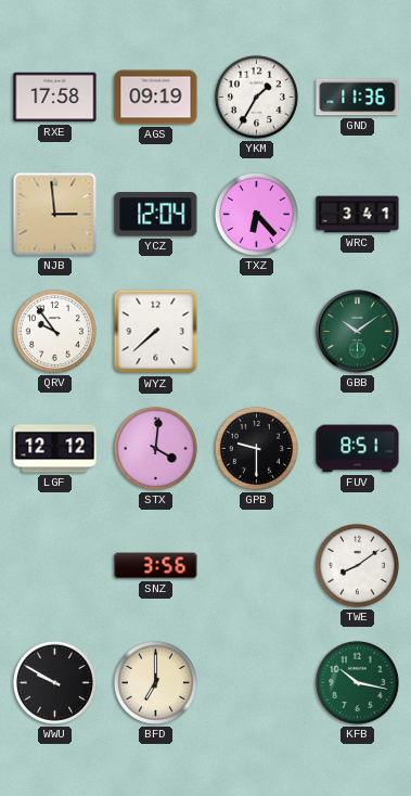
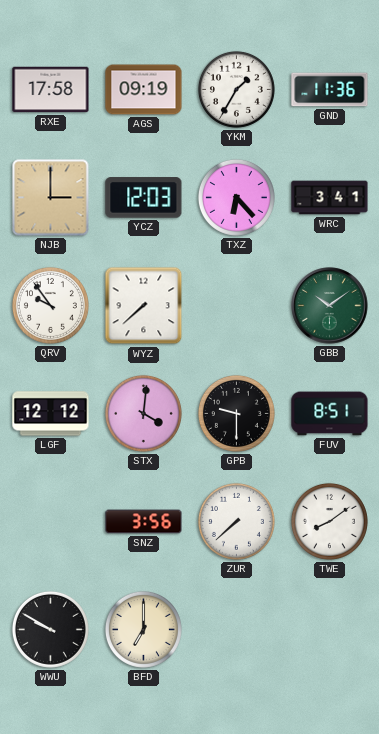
NJB: 2:59 -> 3:00
YCZ: 12:04 -> 12:03
ZUR: none -> 7:38
KFB: 10:17 -> none
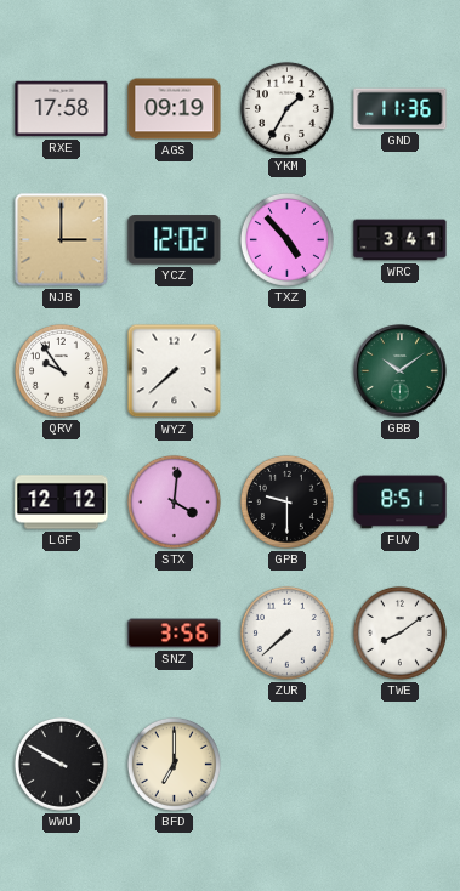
YCZ: 12:03 -> 12:02
TXZ: 6:23 -> 4:53
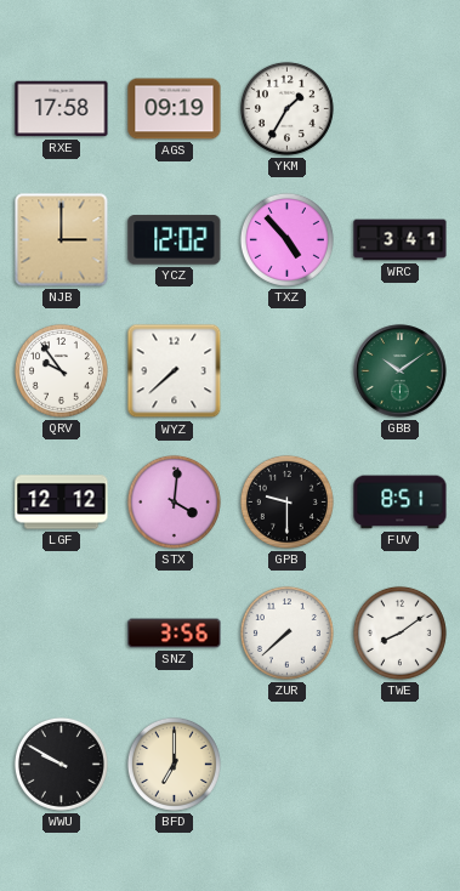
GND: 11:36 -> none
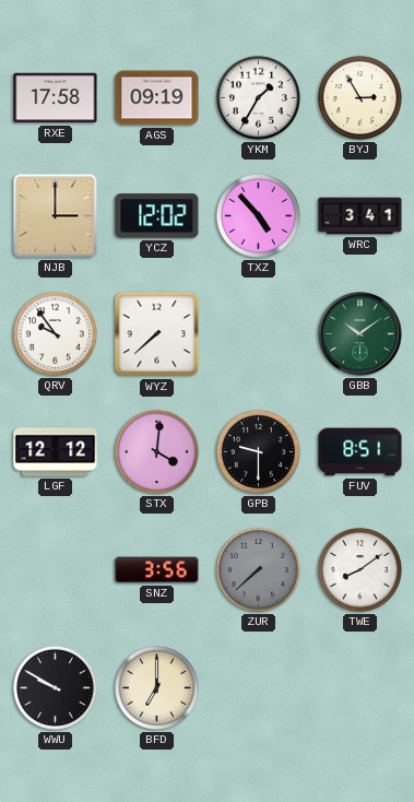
BYJ: none -> 2:55
ZUR dial: white -> grey
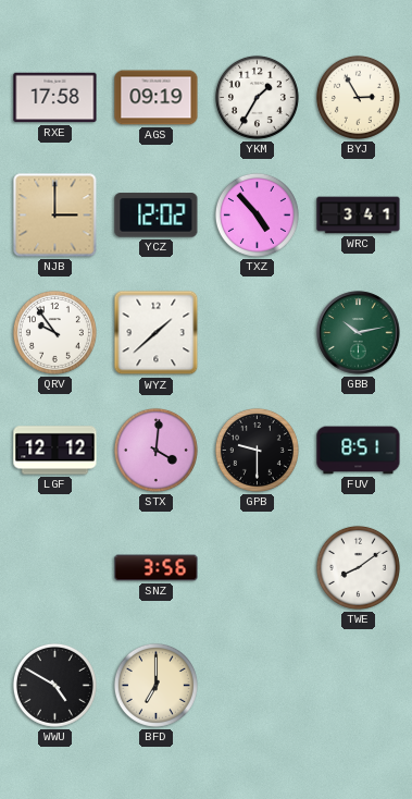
WYZ: 7:38 -> 1:38
GBB: 10:09 -> 10:13
ZUR: 7:38 -> none
WWU: 9:50 -> 4:50
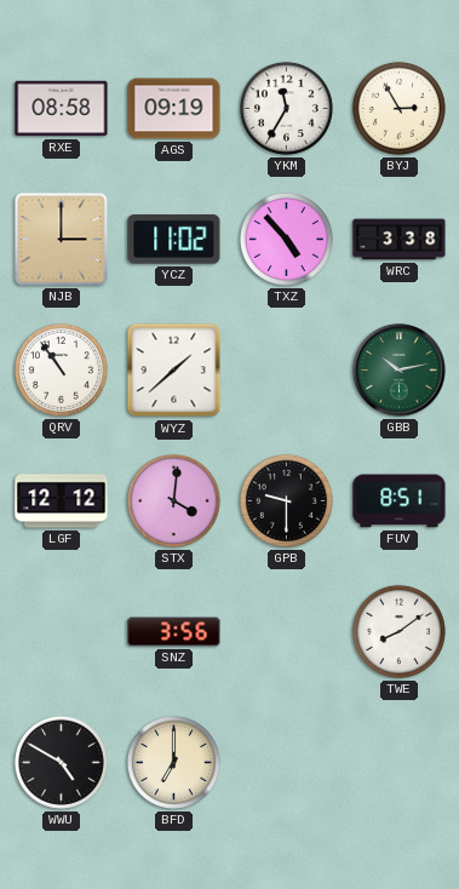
RXE: 17:58 -> 08:58
YKM: 1:35 -> 11:35
YCZ: 12:02 -> 11:02
WRC: 3:41 -> 3:38
QRV: 9:54 -> 10:54
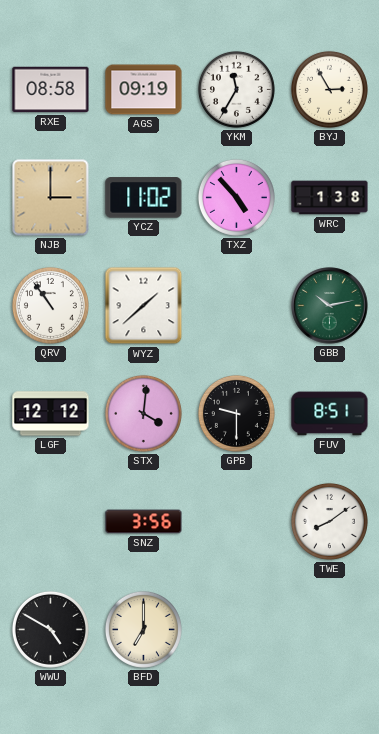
WRC: 3:38 -> 1:38
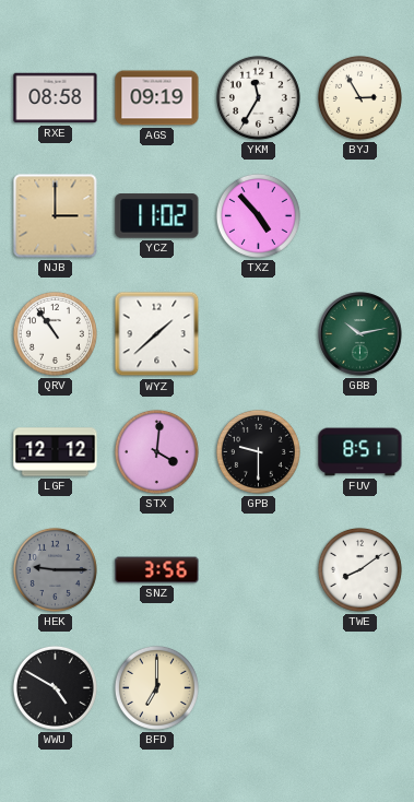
WRC: 1:38 -> none
HEK: none -> 9:15
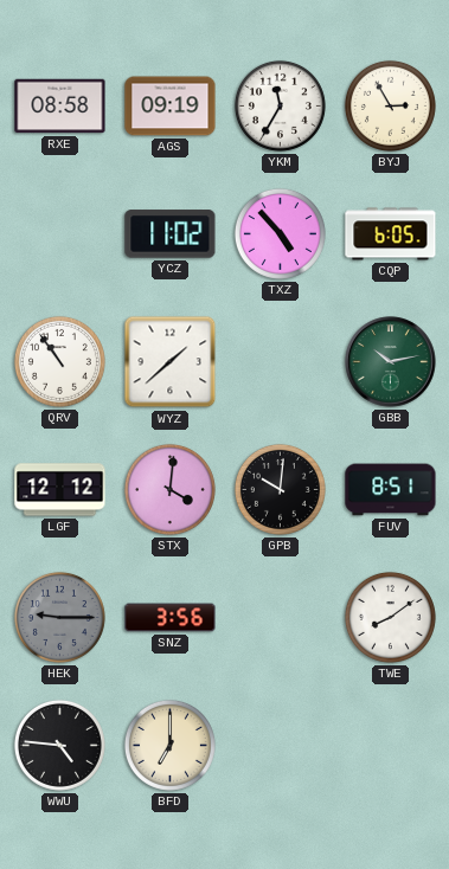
NJB: 3:00 -> none
CQP: none -> 6:05
GPB: 9:30 -> 10:01
WWU: 4:50 -> 4:46
